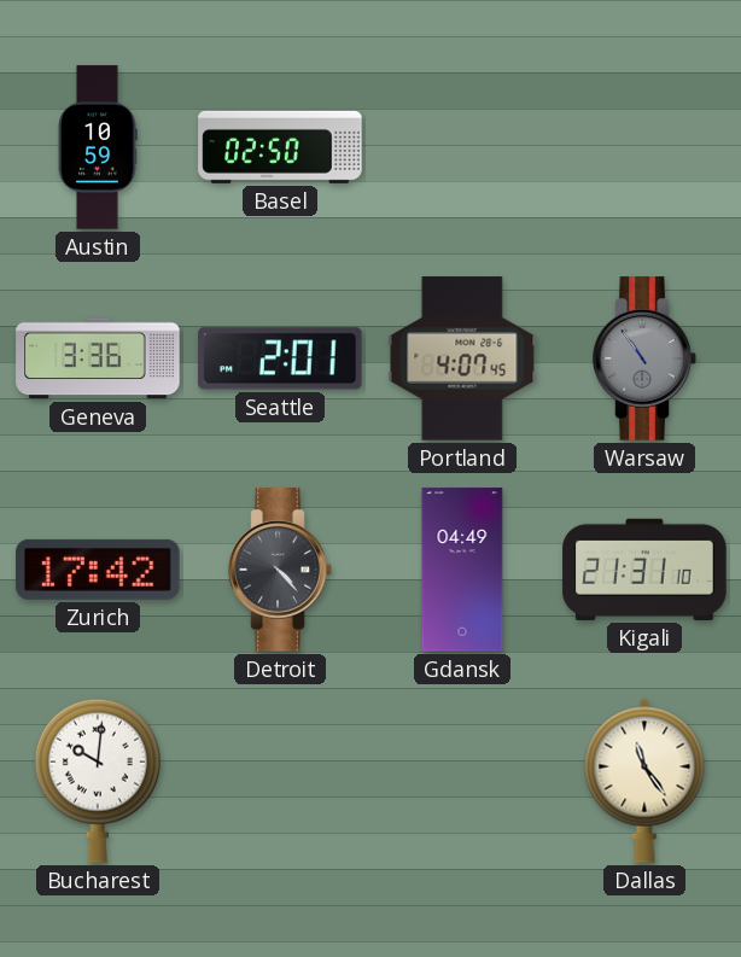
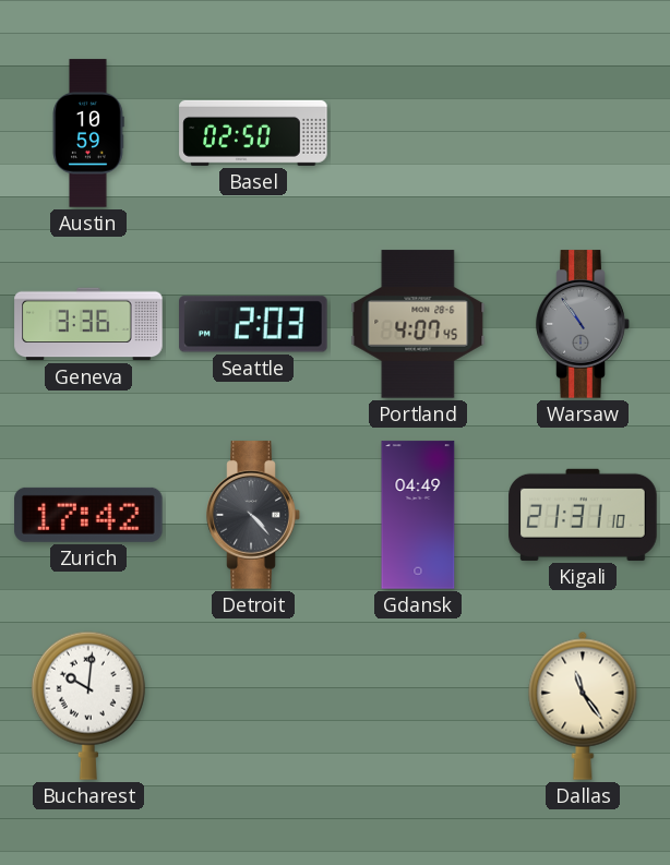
Seattle: 2:01 -> 2:03
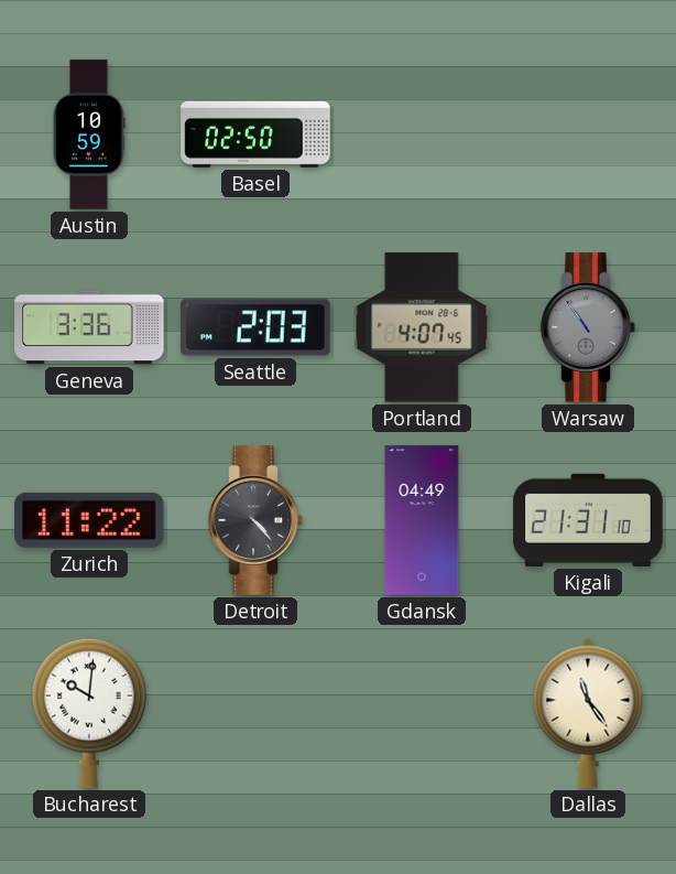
Zurich: 17:42 -> 11:22
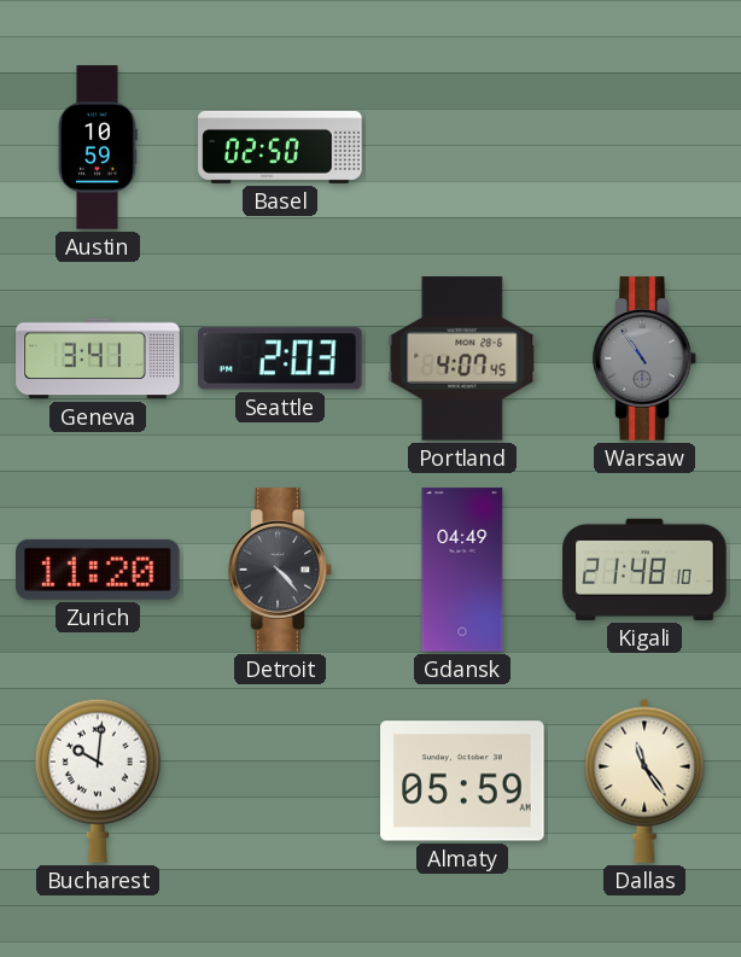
Geneva: 3:36 -> 3:41
Zurich: 11:22 -> 11:20
Kigali: 21:31 -> 21:48
Almaty: none -> 05:59
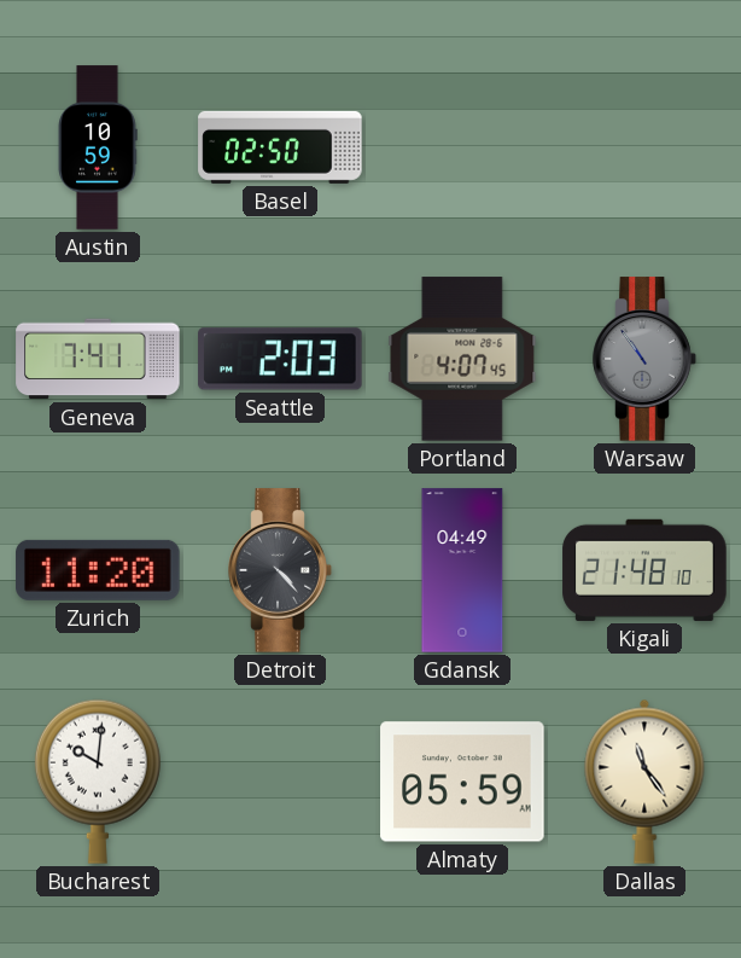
Geneva: 3:41 -> 7:41
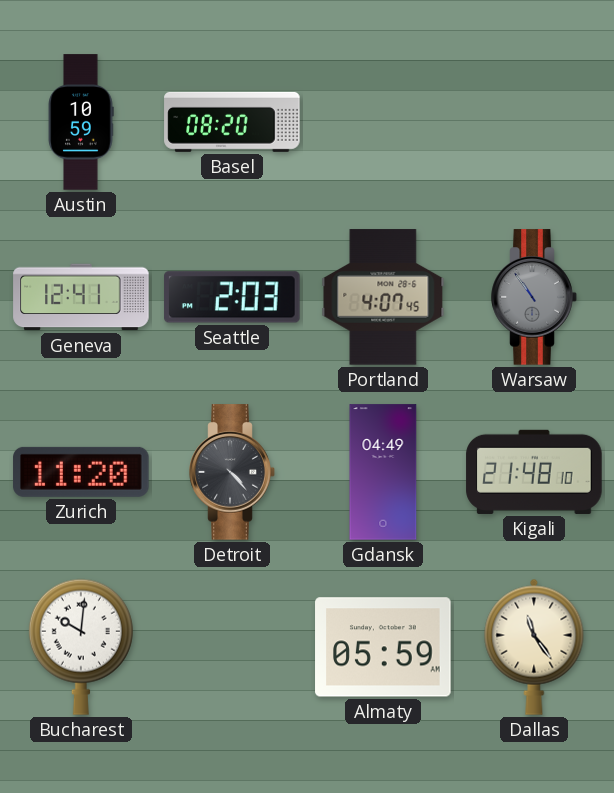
Basel: 02:50 -> 08:20
Geneva: 7:41 -> 12:41
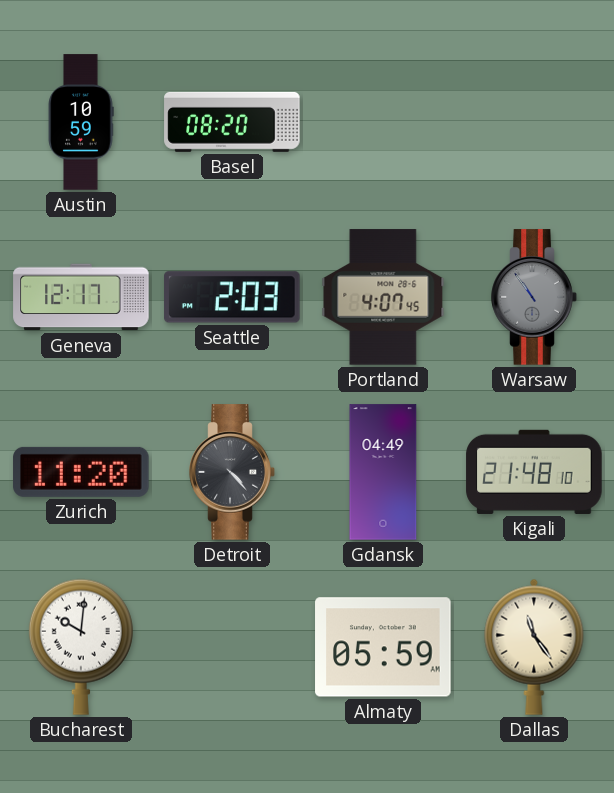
Geneva: 12:41 -> 12:17
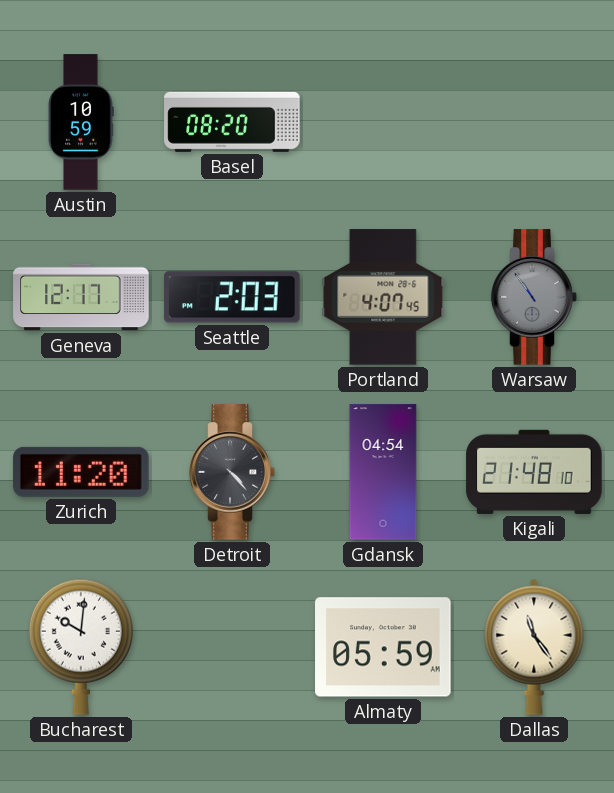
Gdansk: 04:49 -> 04:54
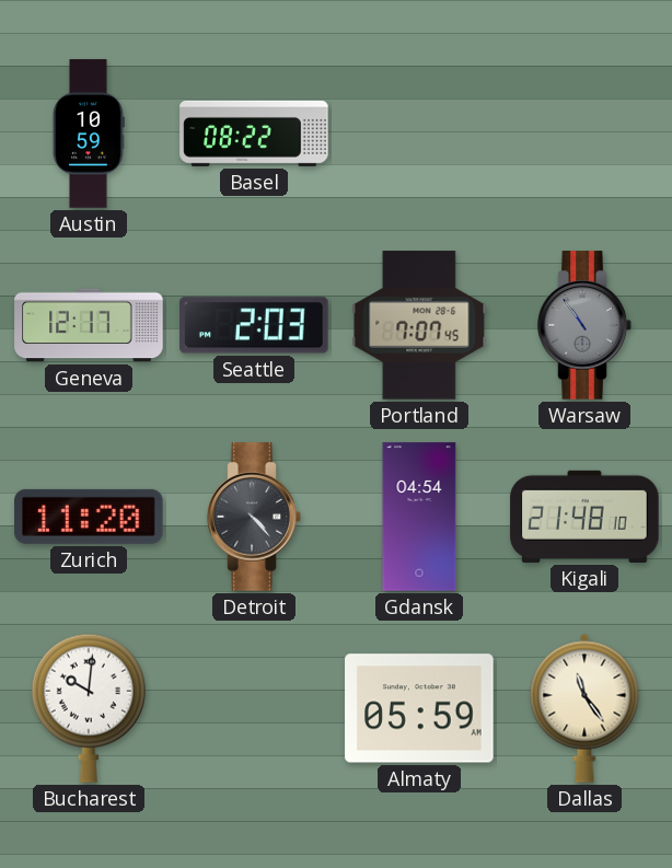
Basel: 08:20 -> 08:22
Portland: 4:07 -> 7:07
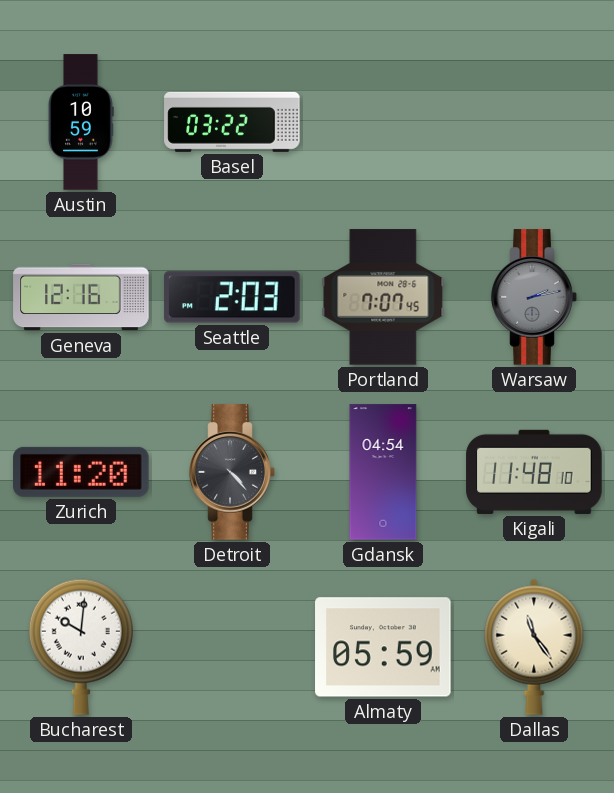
Basel: 08:22 -> 03:22
Geneva: 12:17 -> 12:16
Warsaw: 10:54 -> 2:13
Kigali: 21:48 -> 11:48
